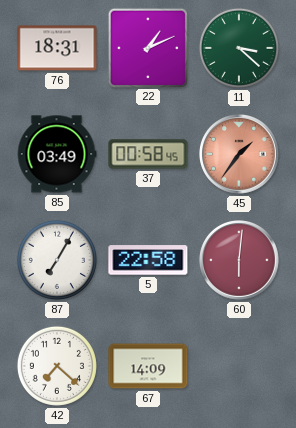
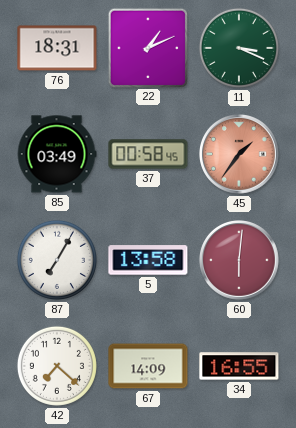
11: 3:22 -> 3:19
5: 22:58 -> 13:58
34: none -> 16:55
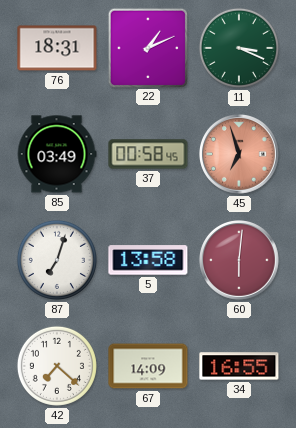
45: 1:36 -> 6:57
87: 7:05 -> 7:03
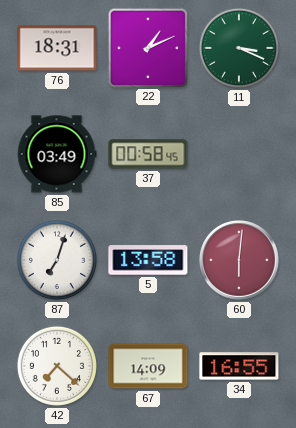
45: 6:57 -> none
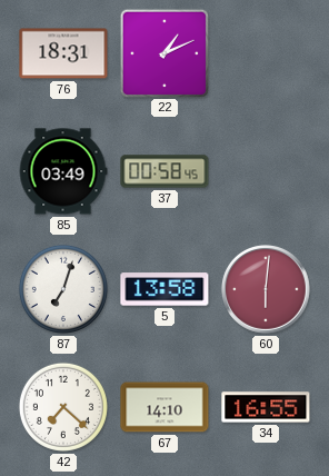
11: 3:19 -> none
67: 14:09 -> 14:10
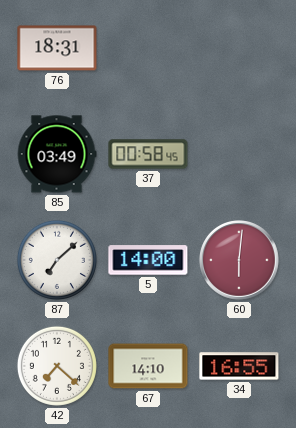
22: 1:11 -> none
87: 7:03 -> 7:08
5: 13:58 -> 14:00
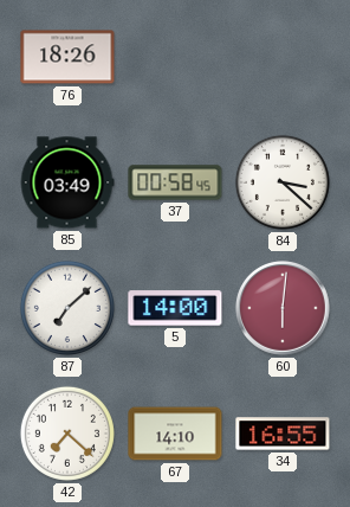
76: 18:31 -> 18:26
84: none -> 3:22
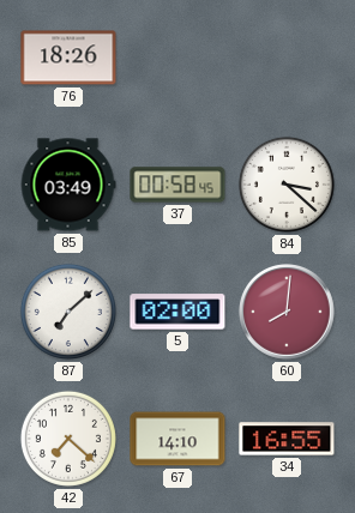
5: 14:00 -> 02:00
60: 6:01 -> 8:01
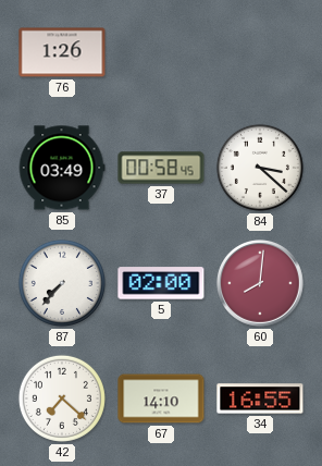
76: 18:26 -> 1:26
87: 7:08 -> 7:37
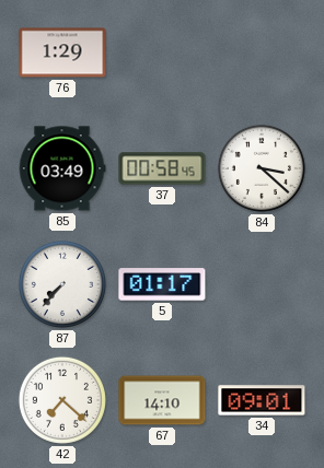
76: 1:26 -> 1:29
5: 02:00 -> 01:17
60: 8:01 -> none
34: 16:55 -> 09:01
